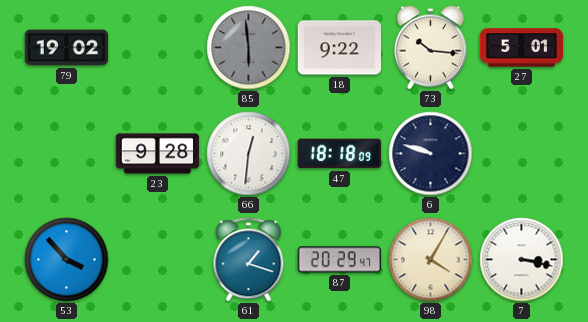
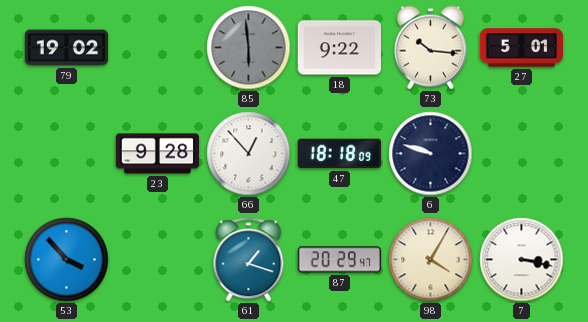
66: 12:31 -> 12:53
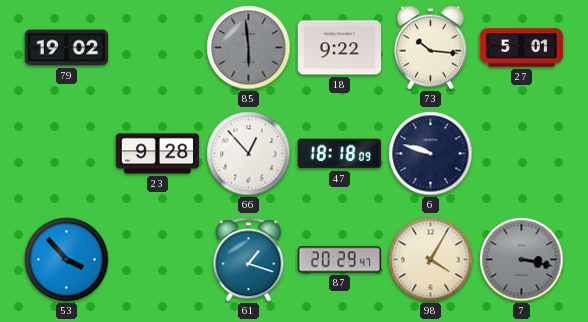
7 dial: white -> grey
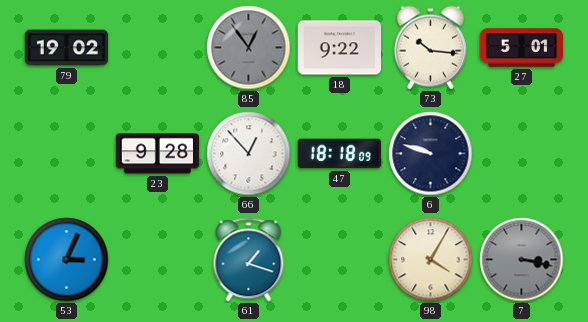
85: 5:59 -> 12:54
53: 3:53 -> 3:04
87: 20:29 -> none
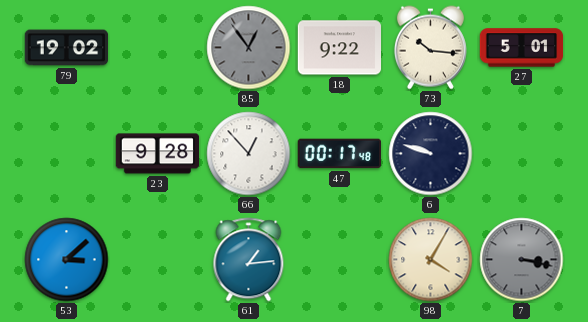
47: 18:18 -> 00:17
53: 3:04 -> 3:08
61: 1:18 -> 1:14
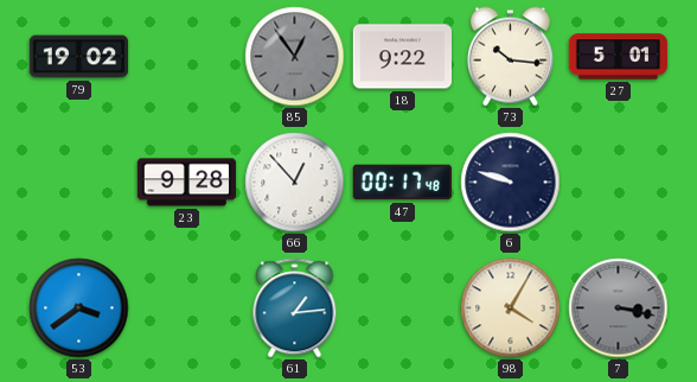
53: 3:08 -> 3:39
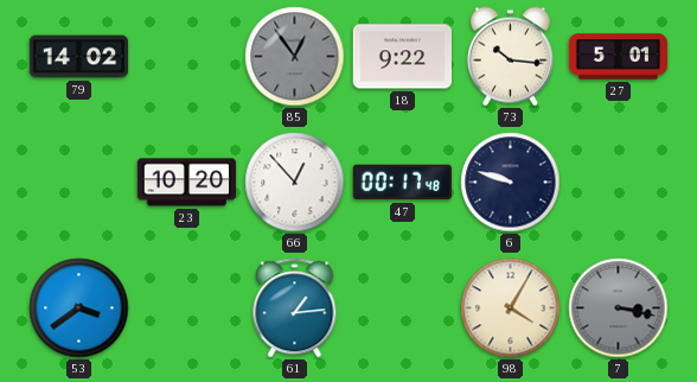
79: 19:02 -> 14:02
23: 9:28 -> 10:20
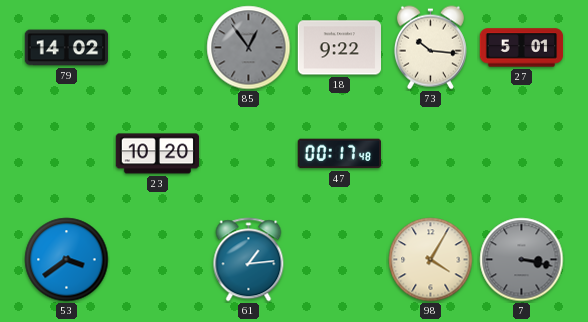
66: 12:53 -> none
6: 9:48 -> none
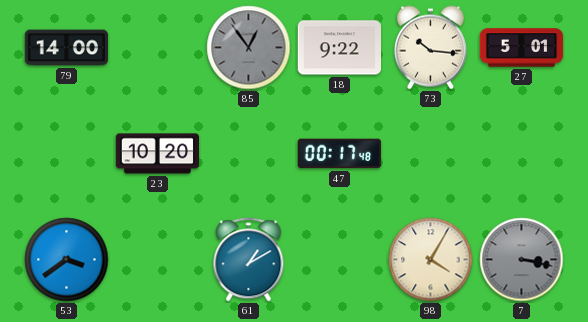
79: 14:02 -> 14:00
61: 1:14 -> 1:10
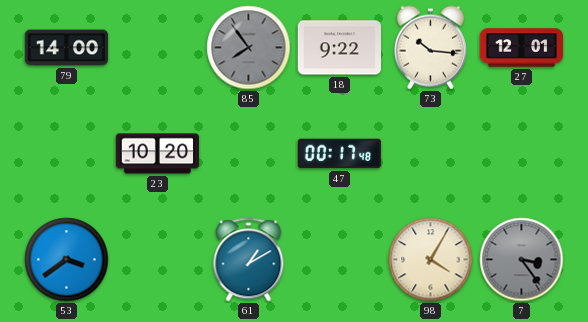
85: 12:54 -> 7:54
27: 5:01 -> 12:01
7: 3:17 -> 3:24
